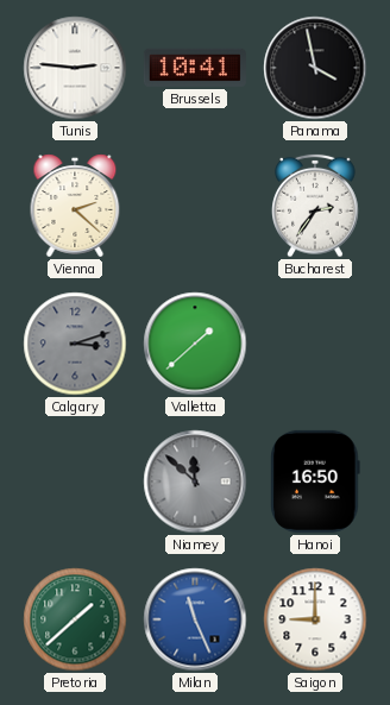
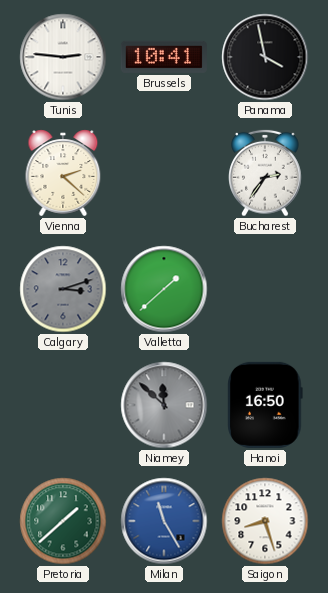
Milan: 11:26 -> 11:25
Saigon: 9:00 -> 8:27
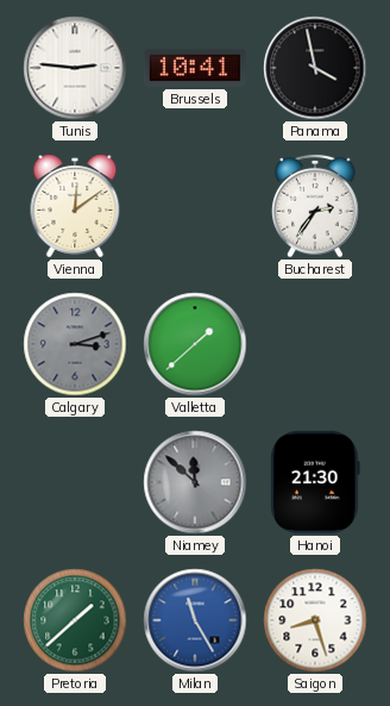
Vienna: 2:22 -> 12:09
Hanoi: 16:50 -> 21:30
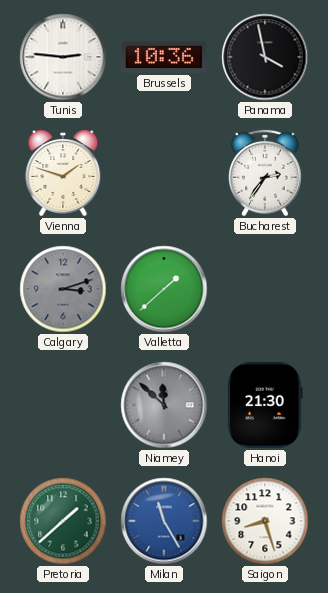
Brussels: 10:41 -> 10:36
Vienna: 12:09 -> 1:48
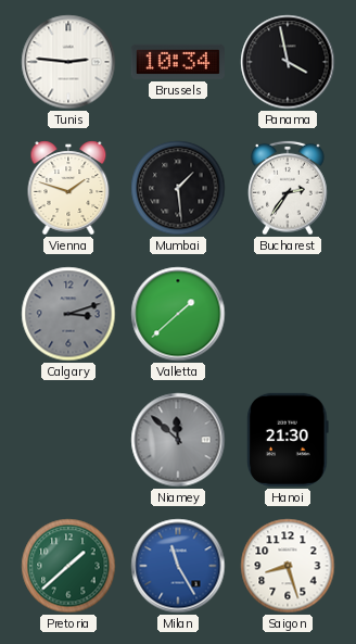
Brussels: 10:36 -> 10:34
Mumbai: none -> 1:29
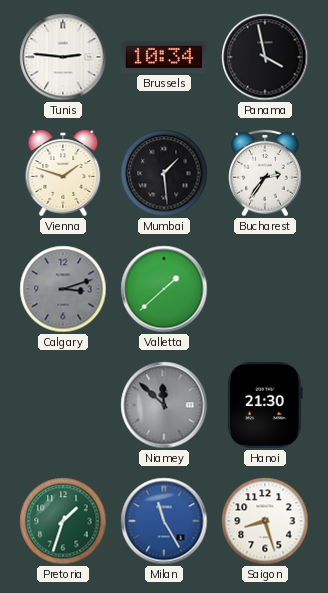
Pretoria: 1:38 -> 1:33
